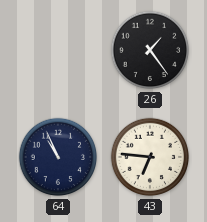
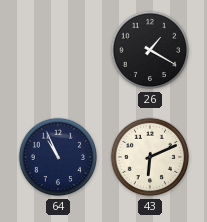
26: 1:24 -> 1:20
43: 6:46 -> 6:11
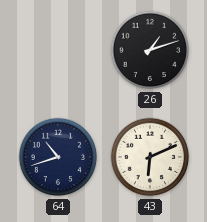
26: 1:20 -> 1:12
64: 10:56 -> 10:42
